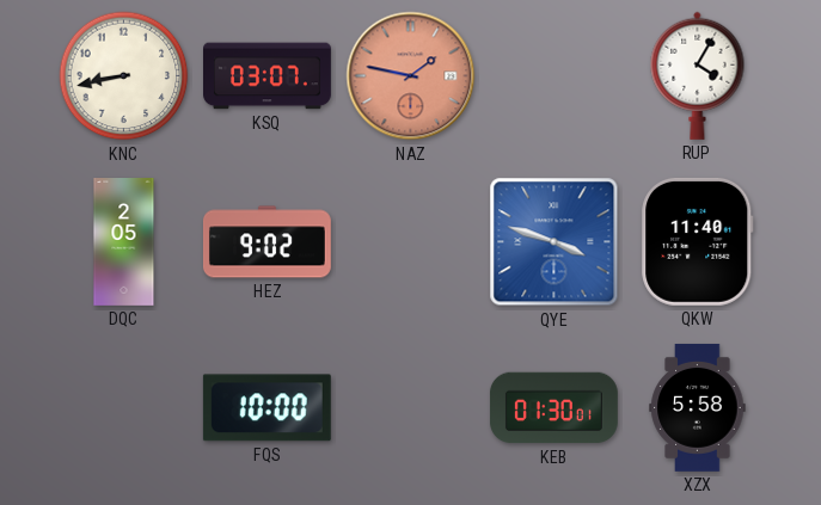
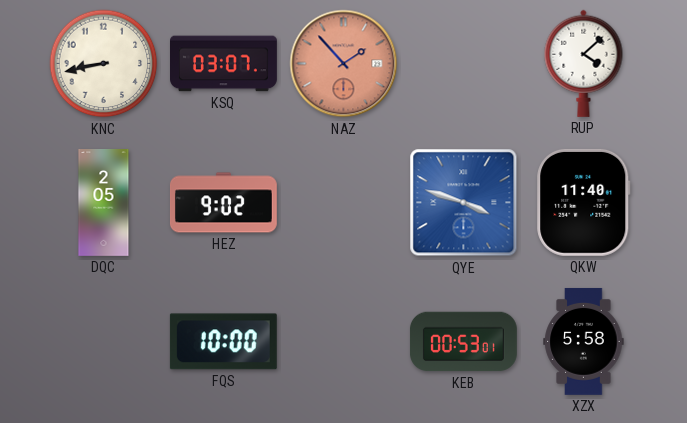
NAZ: 1:47 -> 1:53
RUP: 4:05 -> 4:08
KEB: 01:30 -> 00:53
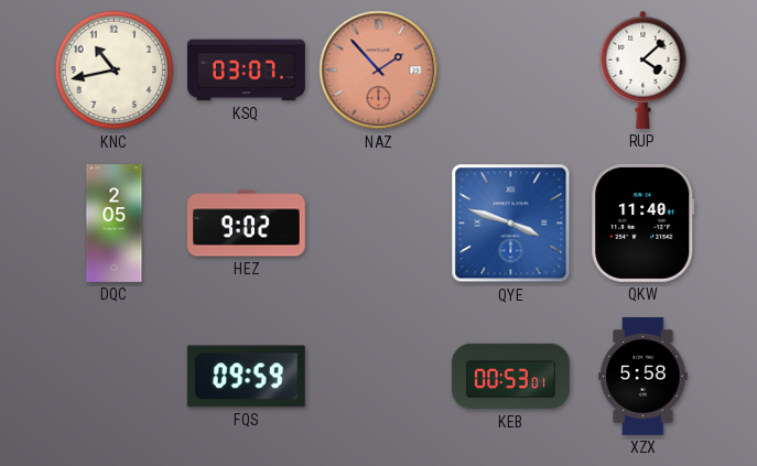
KNC: 8:43 -> 10:43
FQS: 10:00 -> 09:59
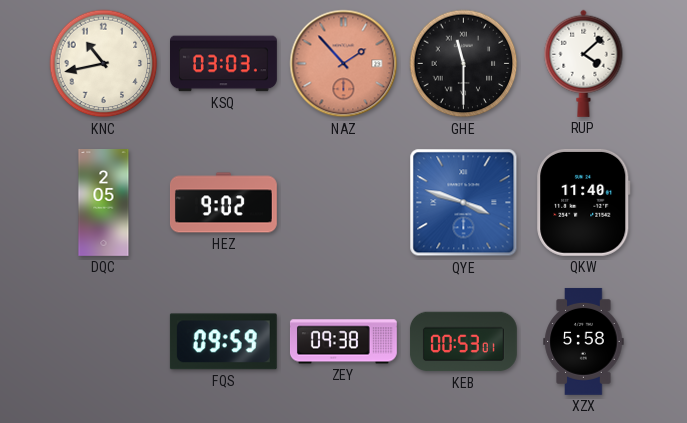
KSQ: 03:07 -> 03:03
GHE: none -> 11:30
ZEY: none -> 09:38
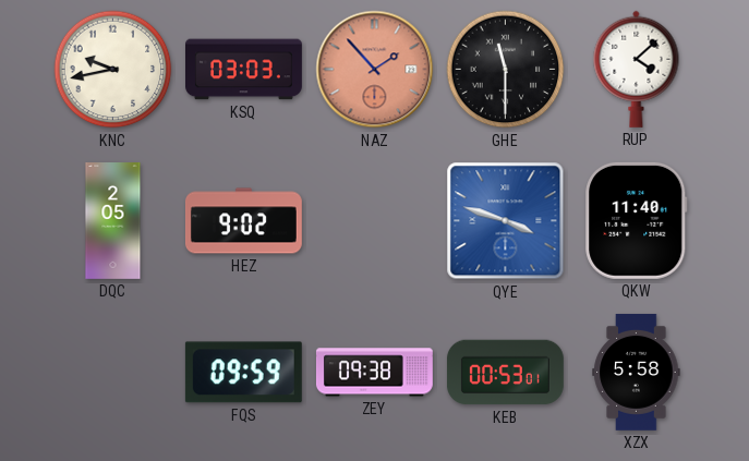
KNC: 10:43 -> 9:43
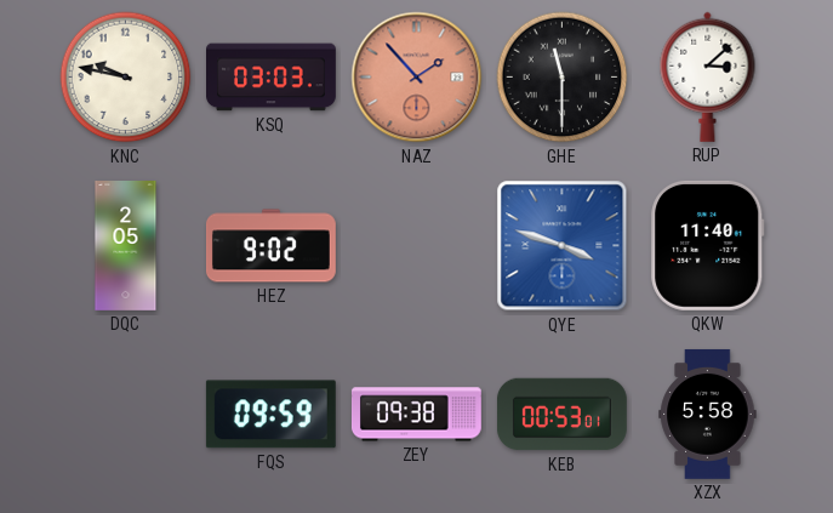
KNC: 9:43 -> 9:47
RUP: 4:08 -> 3:08
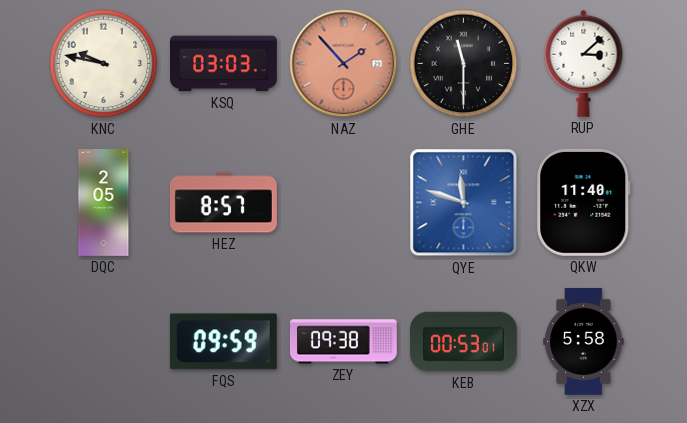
HEZ: 9:02 -> 8:57
QYE: 3:48 -> 11:48
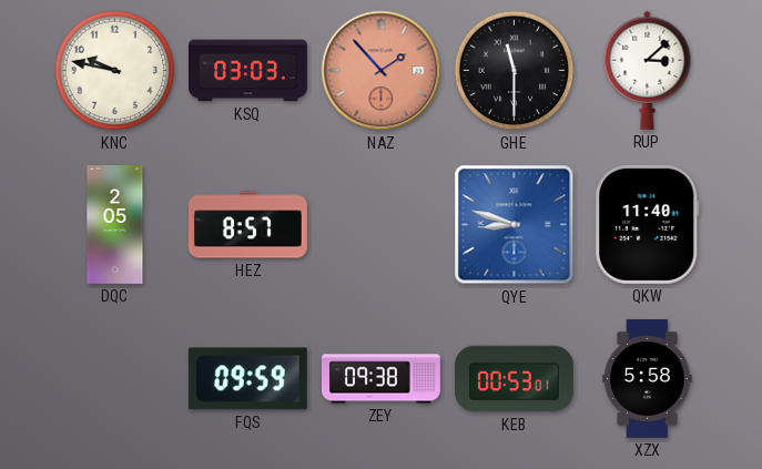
QYE: 11:48 -> 8:48
